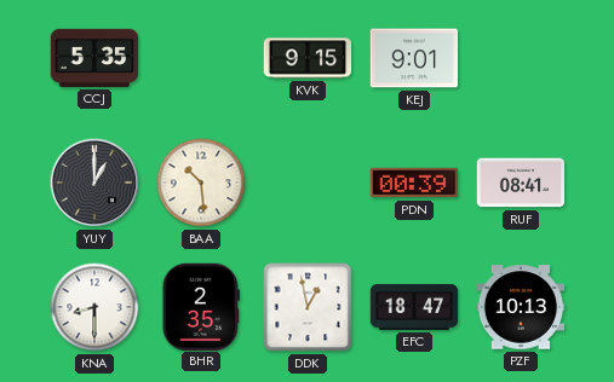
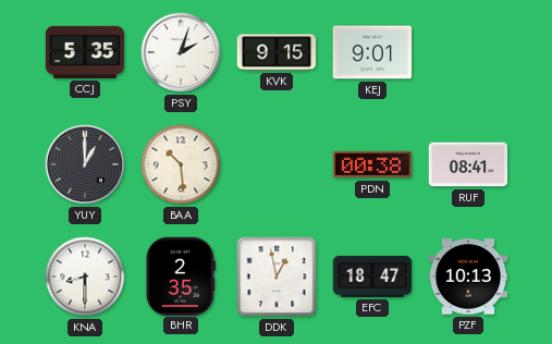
PSY: none -> 2:03
PDN: 00:39 -> 00:38
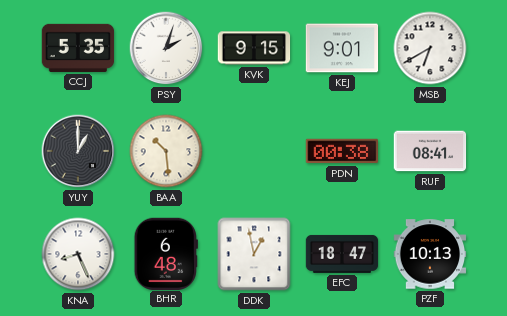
MSB: none -> 6:40
KNA: 8:30 -> 8:26
BHR: 2:35 -> 6:48
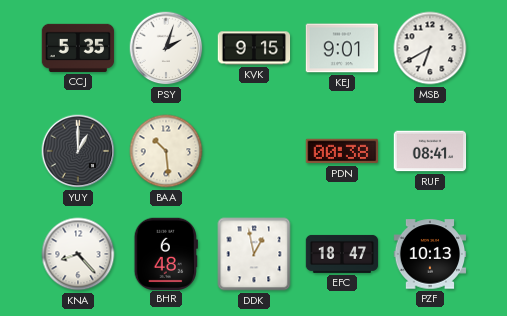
KNA: 8:26 -> 8:23
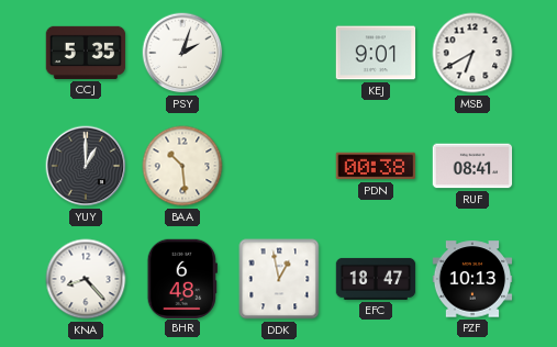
KVK: 9:15 -> none
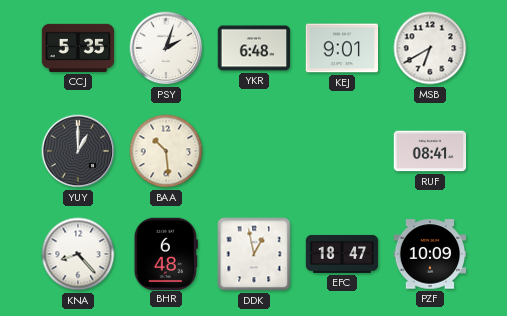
YKR: none -> 6:48
PDN: 00:38 -> none
PZF: 10:13 -> 10:09
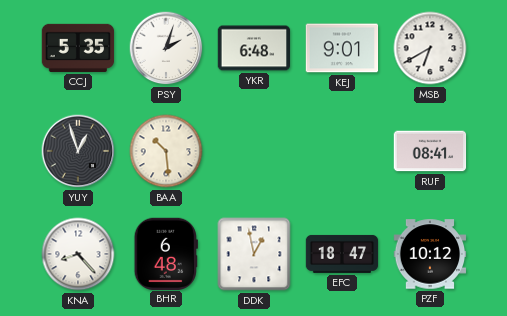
YUY: 1:00 -> 12:57
PZF: 10:09 -> 10:12
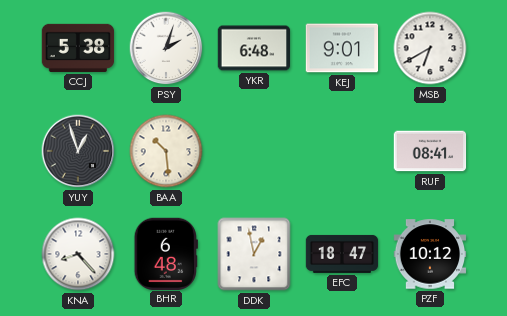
CCJ: 5:35 -> 5:38
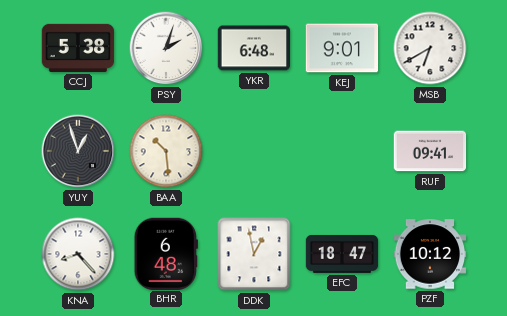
RUF: 08:41 -> 09:41
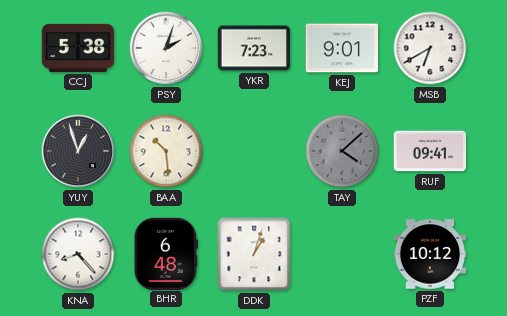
YKR: 6:48 -> 7:23
TAY: none -> 4:08
DDK: 12:58 -> 1:03
EFC: 18:47 -> none
